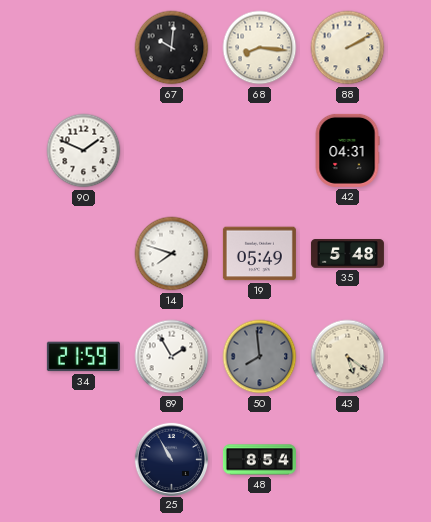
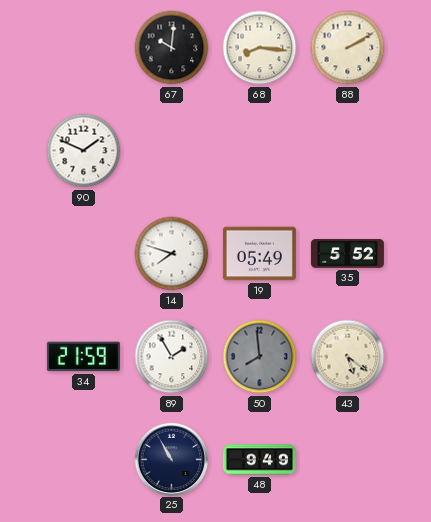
42: 04:31 -> none
35: 5:48 -> 5:52
48: 8:54 -> 9:49
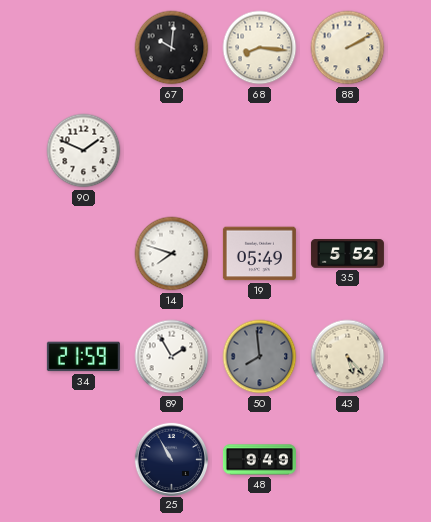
43: 5:21 -> 5:23
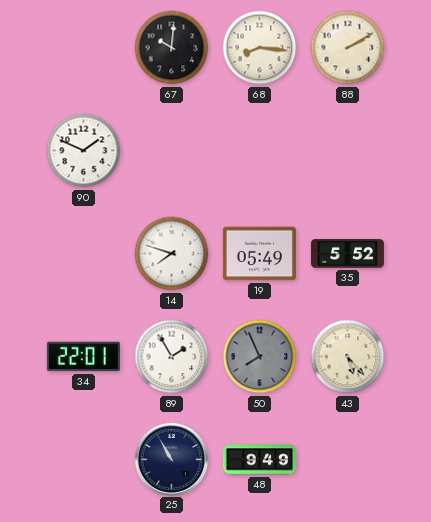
34: 21:59 -> 22:01
50: 7:59 -> 7:56
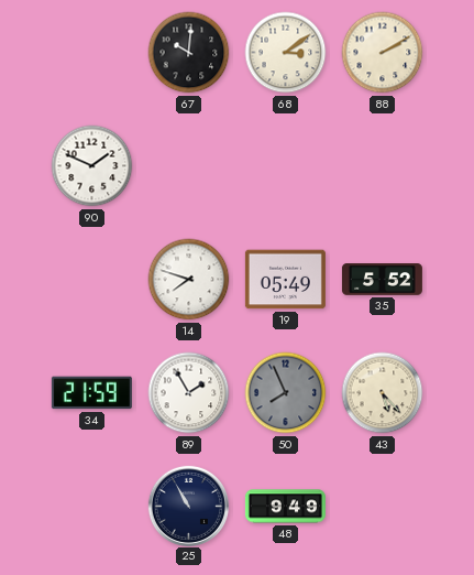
68: 8:16 -> 3:09
34: 22:01 -> 21:59
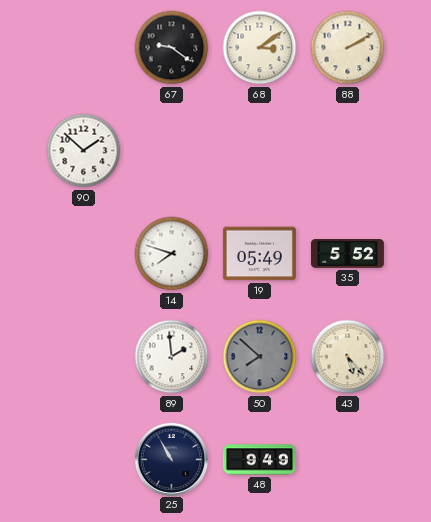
67: 10:01 -> 9:21
90: 1:49 -> 1:52
34: 21:59 -> none
89: 1:55 -> 1:59
50: 7:56 -> 7:52
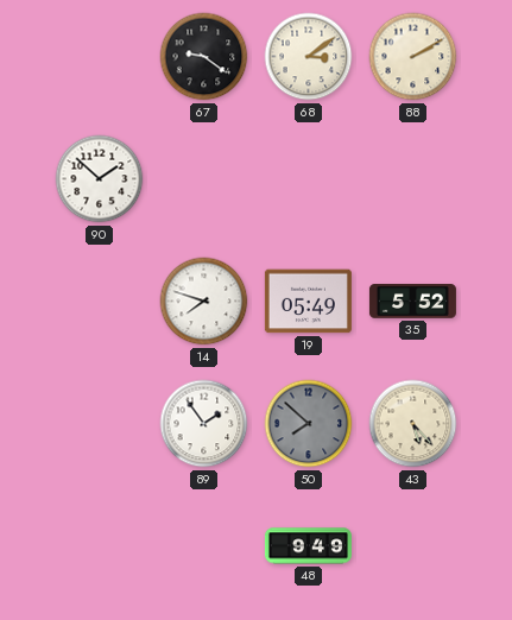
89: 1:59 -> 1:54
25: 10:55 -> none
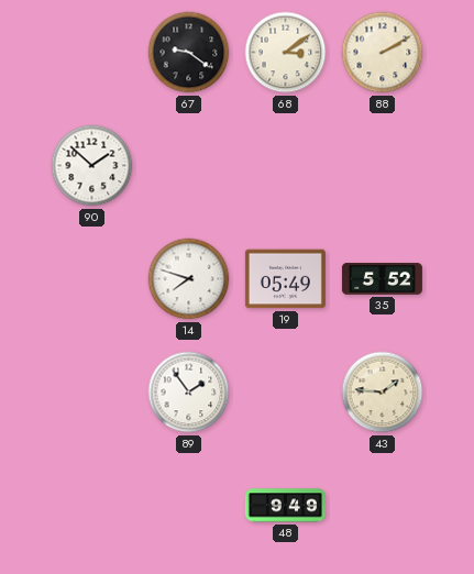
50: 7:52 -> none
43: 5:23 -> 1:46
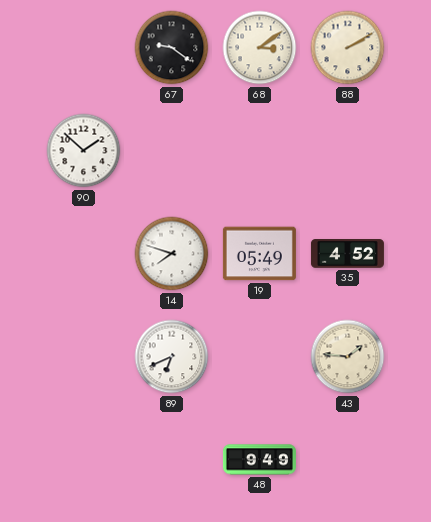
35: 5:52 -> 4:52
89: 1:54 -> 6:41
